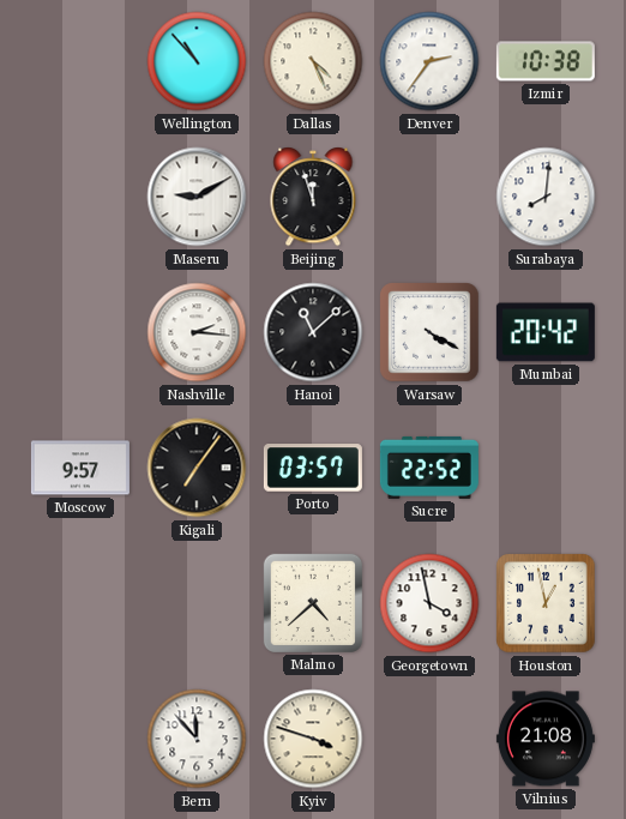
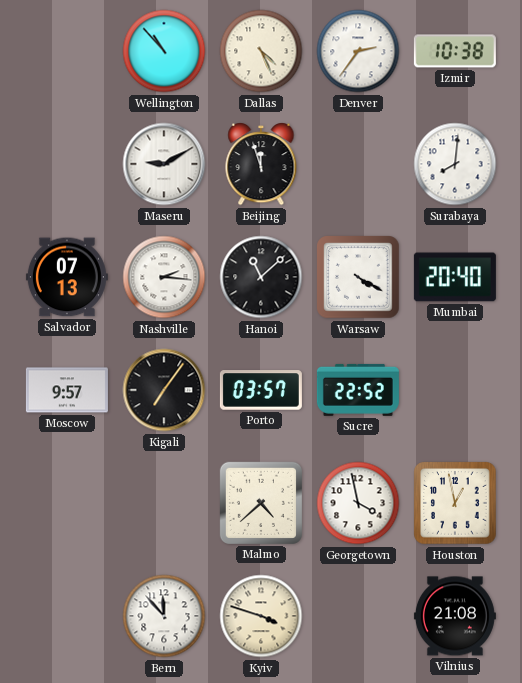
Salvador: none -> 07:13
Mumbai: 20:42 -> 20:40
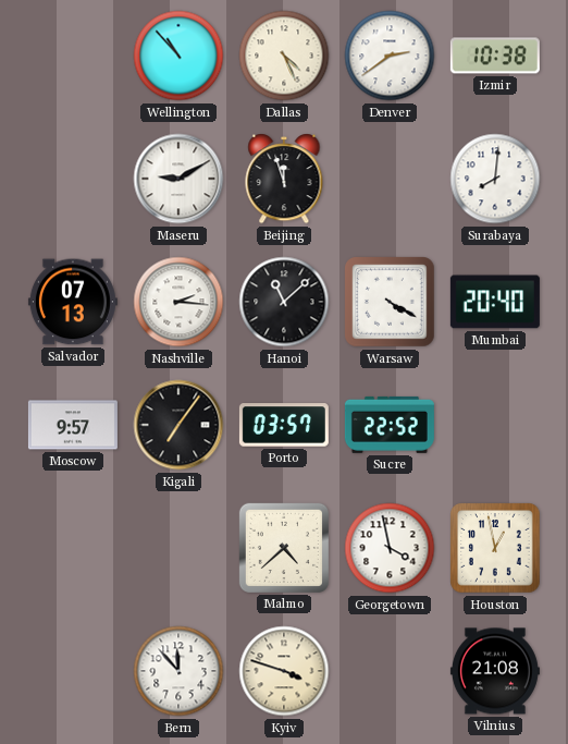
Denver: 2:36 -> 2:39
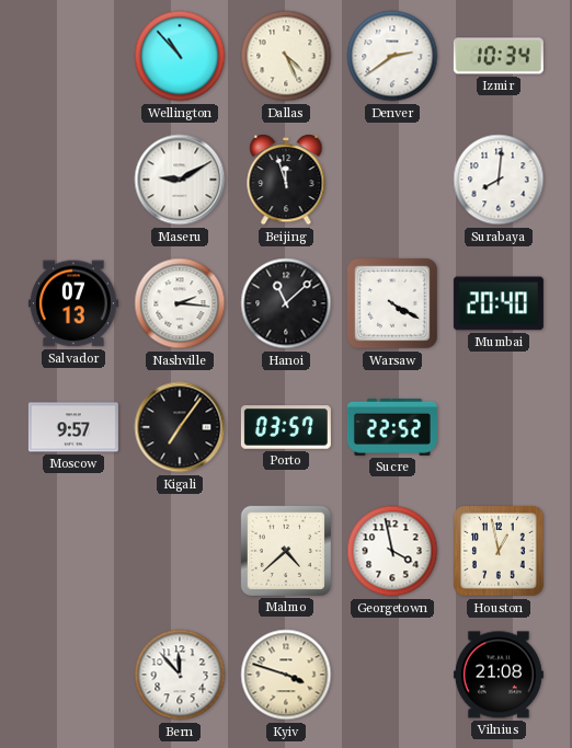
Izmir: 10:38 -> 10:34
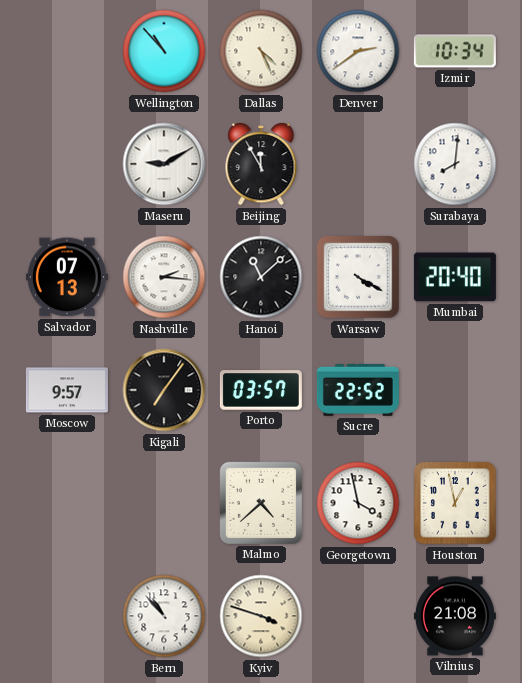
Beijing: 11:57 -> 11:55
Bern: 11:53 -> 10:53
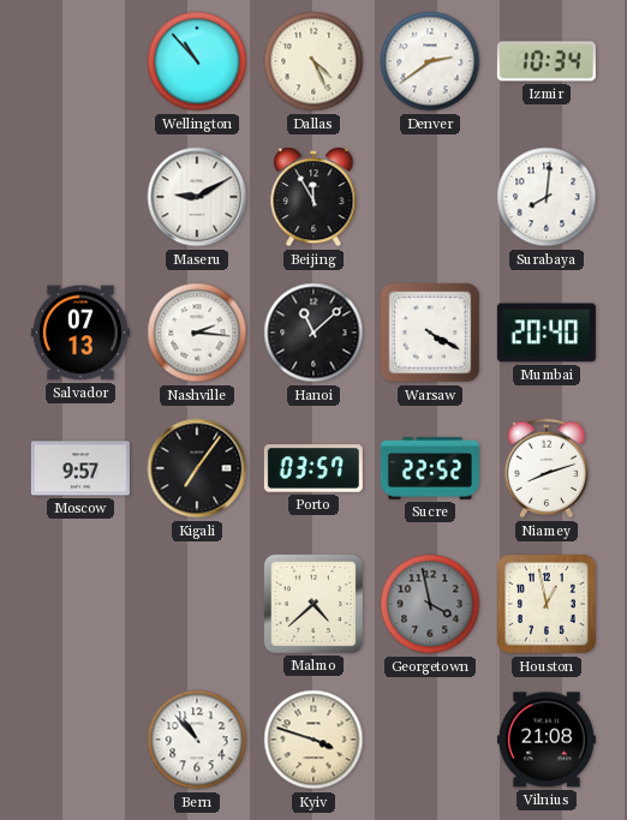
Niamey: none -> 8:12
Georgetown dial: white -> grey
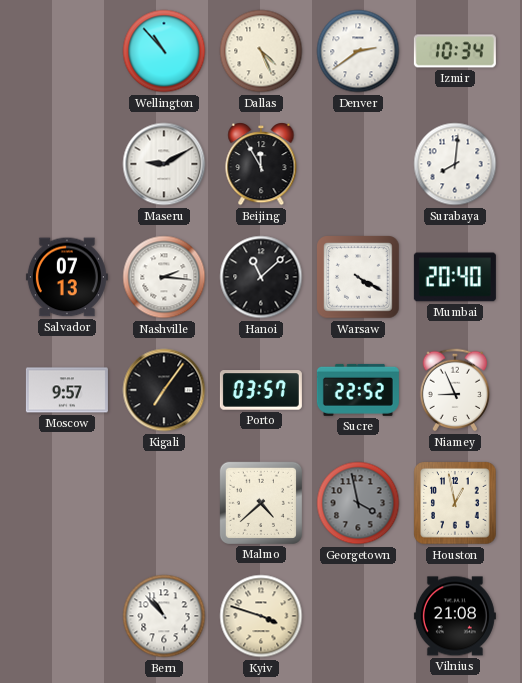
Niamey: 8:12 -> 8:56
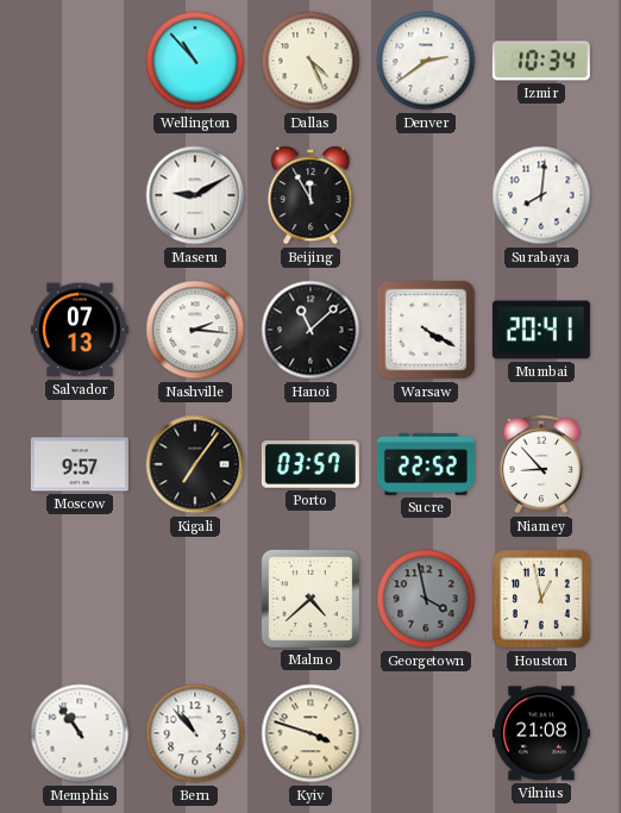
Mumbai: 20:40 -> 20:41
Niamey: 8:56 -> 8:53
Memphis: none -> 10:54
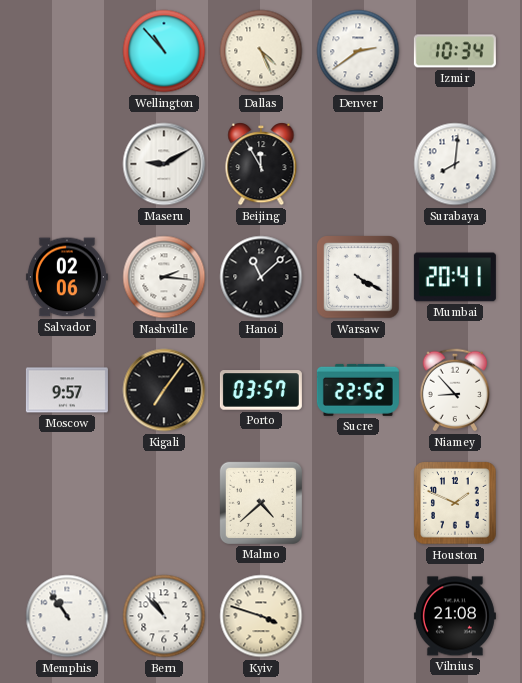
Salvador: 07:13 -> 02:06
Georgetown: 3:58 -> none
Houston: 12:58 -> 1:49
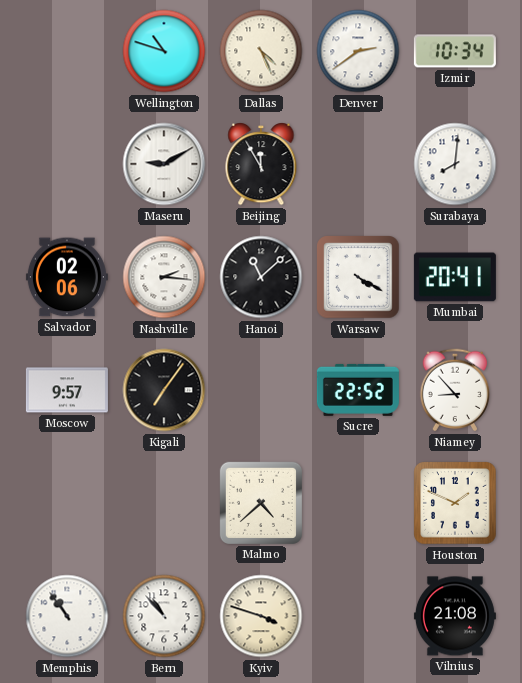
Wellington: 10:53 -> 10:48
Porto: 03:57 -> none
